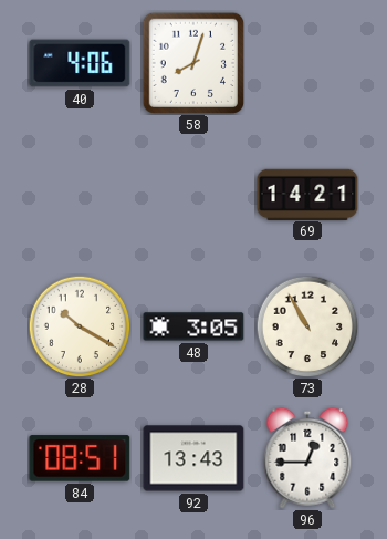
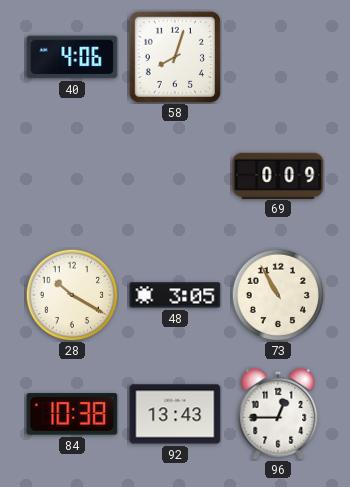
69: 14:21 -> 0:09
84: 08:51 -> 10:38
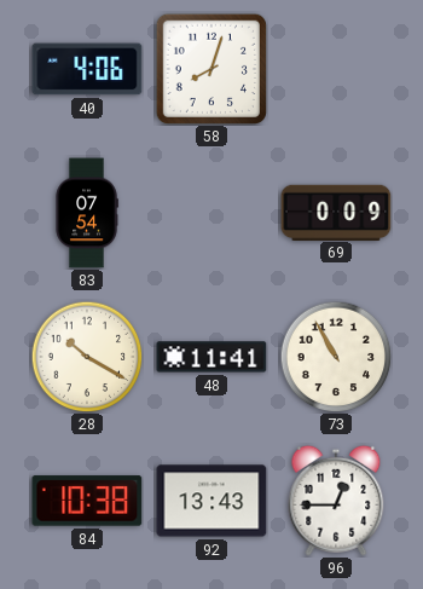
83: none -> 07:54
48: 3:05 -> 11:41
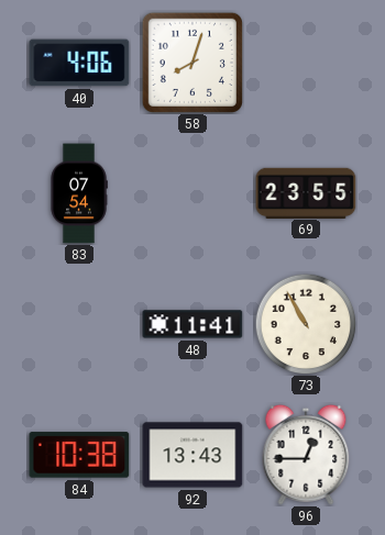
69: 0:09 -> 23:55
28: 10:20 -> none
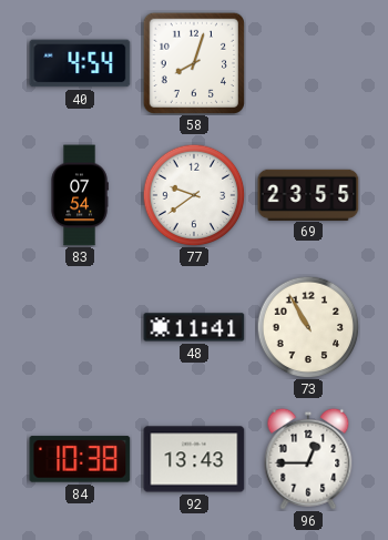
40: 4:06 -> 4:54
77: none -> 9:39
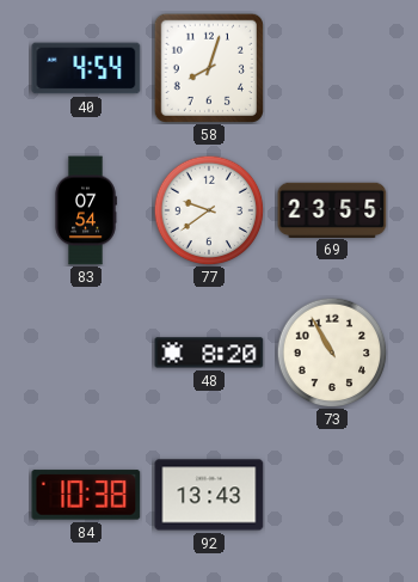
48: 11:41 -> 8:20
96: 12:45 -> none
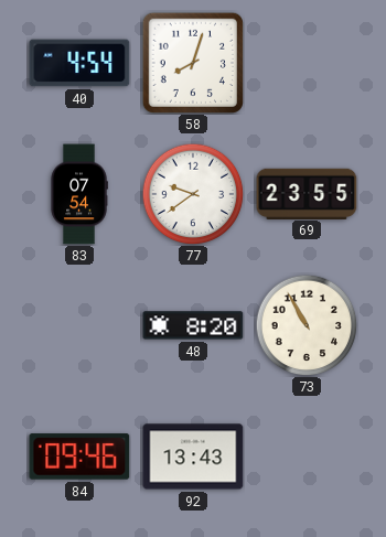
84: 10:38 -> 09:46
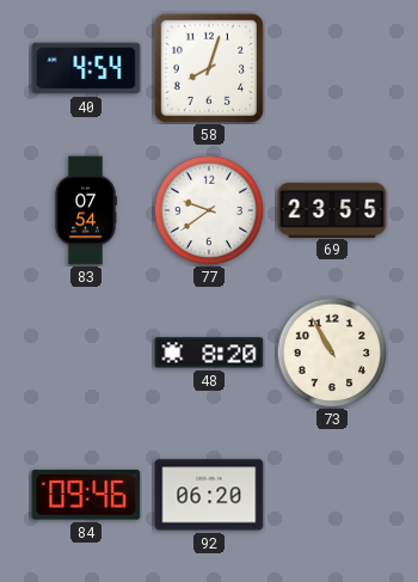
92: 13:43 -> 06:20
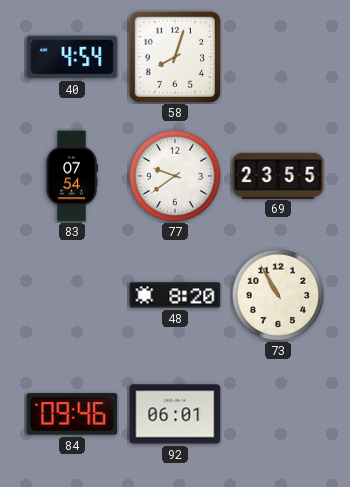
92: 06:20 -> 06:01
